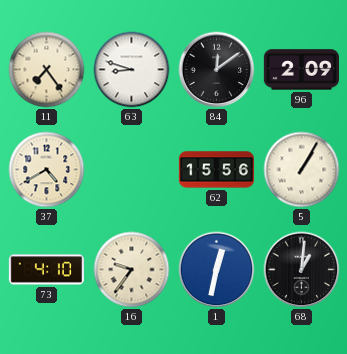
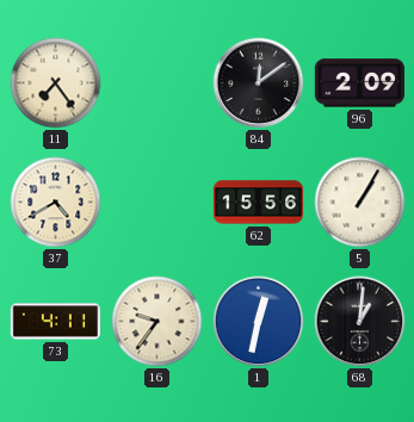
63: 8:48 -> none
73: 4:10 -> 4:11
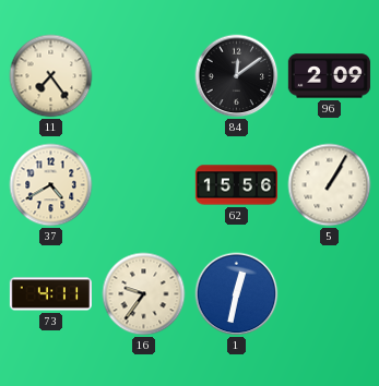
68: 1:01 -> none
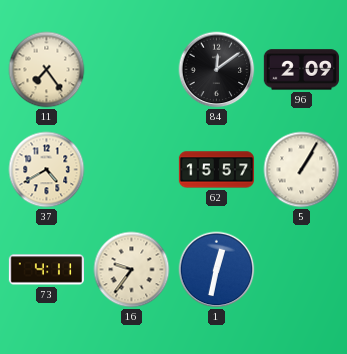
62: 15:56 -> 15:57
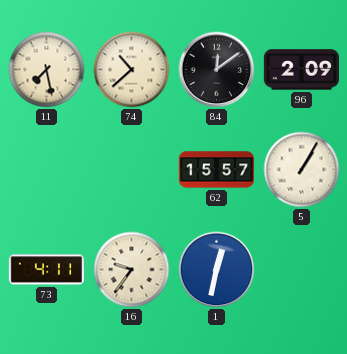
11: 7:24 -> 7:28
74: none -> 10:38
37: 4:40 -> none
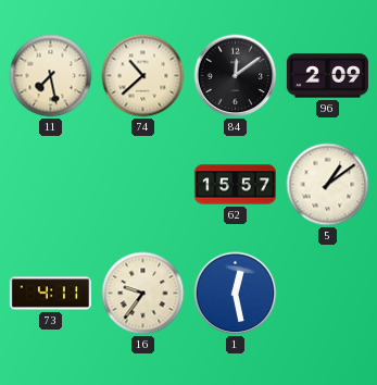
5: 1:05 -> 1:09
1: 12:32 -> 12:28
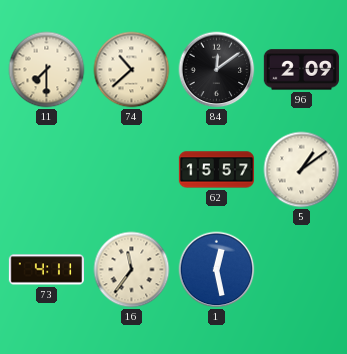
11: 7:28 -> 7:30
16: 9:36 -> 11:36
